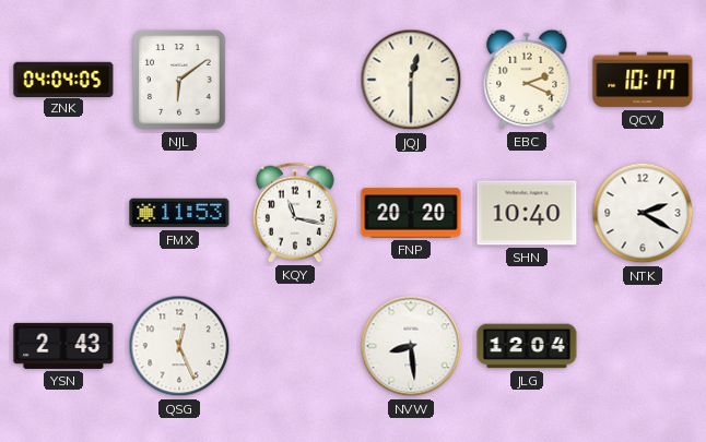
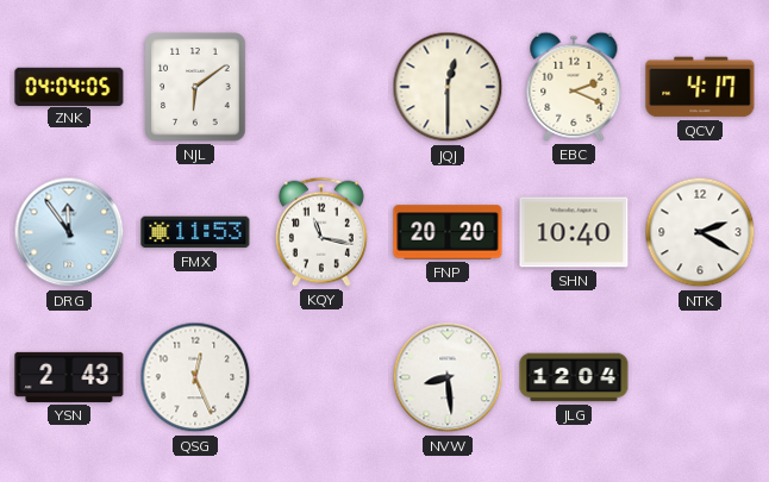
QCV: 10:17 -> 4:17
DRG: none -> 11:54
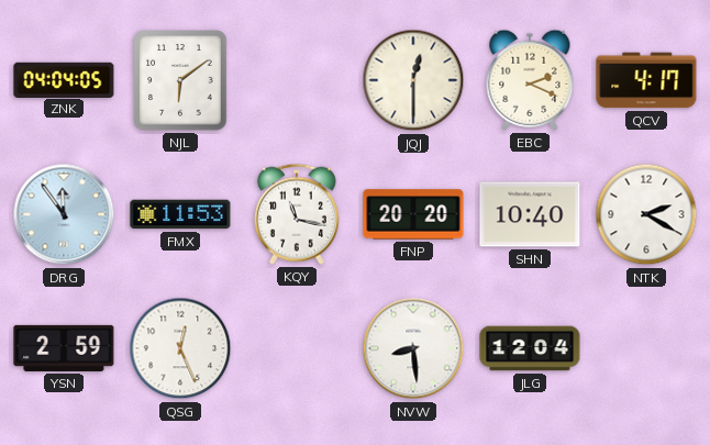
YSN: 2:43 -> 2:59
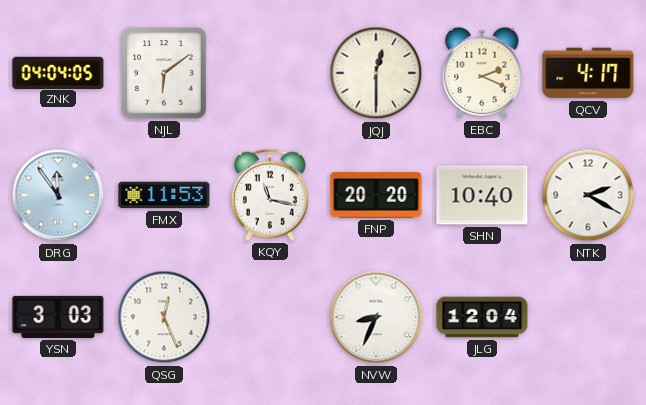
YSN: 2:59 -> 3:03
NVW: 8:29 -> 8:34
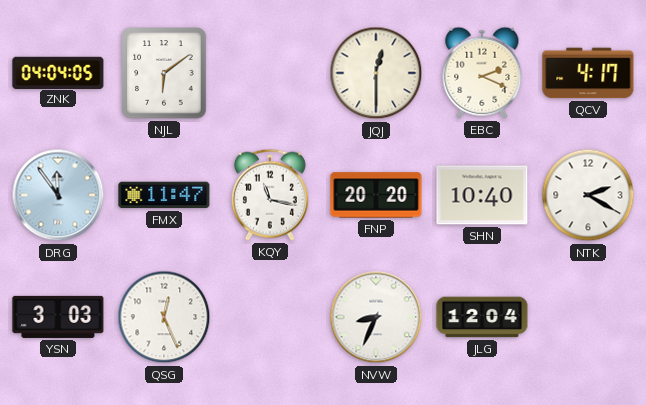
FMX: 11:53 -> 11:47
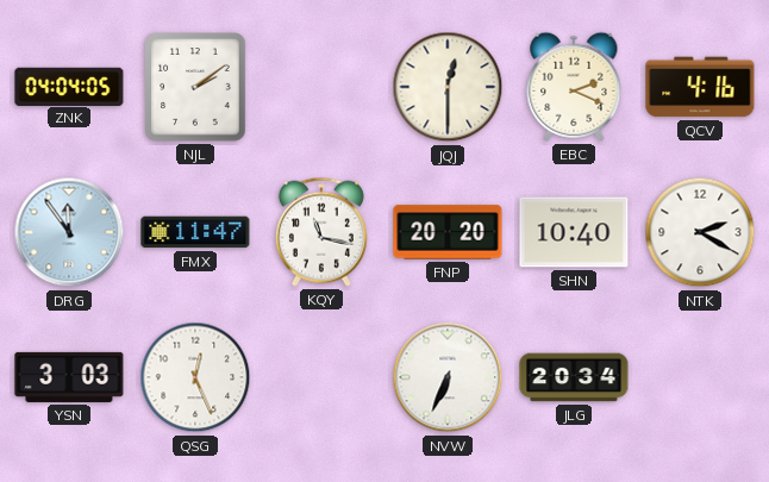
NJL: 6:09 -> 2:09
QCV: 4:17 -> 4:16
NVW: 8:34 -> 6:34
JLG: 12:04 -> 20:34
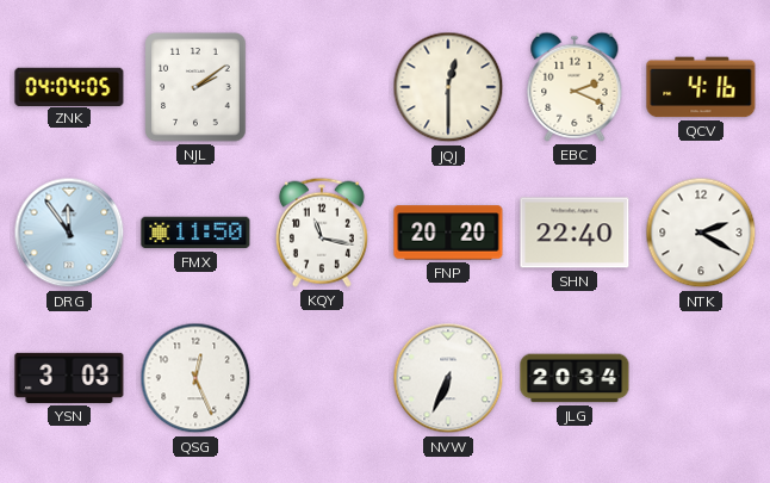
FMX: 11:47 -> 11:50
SHN: 10:40 -> 22:40
